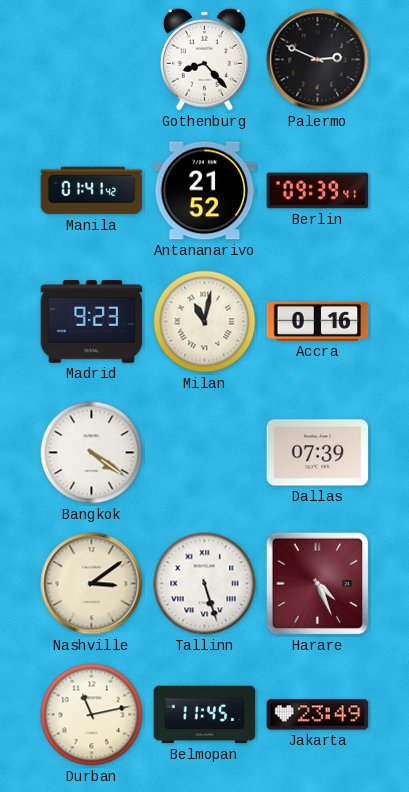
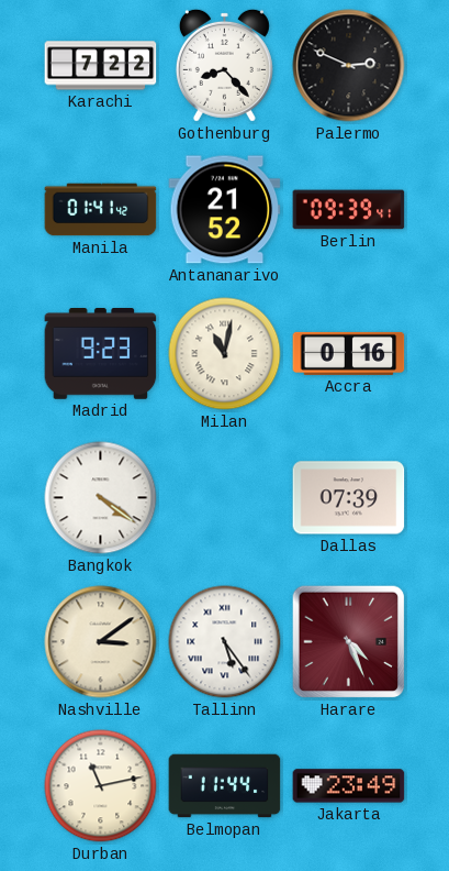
Karachi: none -> 7:22
Tallinn: 5:27 -> 5:24
Belmopan: 11:45 -> 11:44
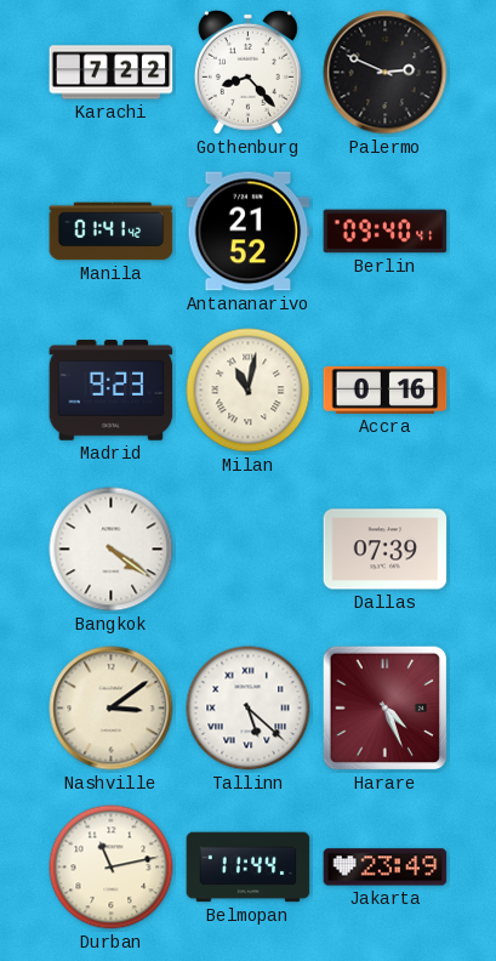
Berlin: 09:39 -> 09:40
Tallinn: 5:24 -> 5:22
